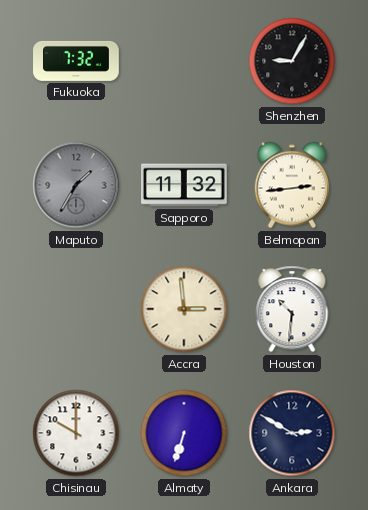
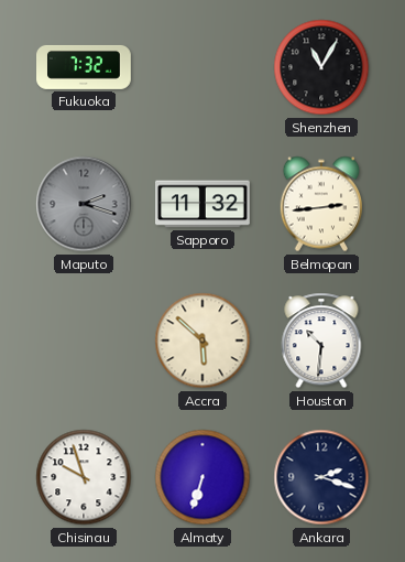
Shenzhen: 9:05 -> 11:05
Maputo: 1:35 -> 2:18
Accra: 2:59 -> 5:52
Chisinau: 10:00 -> 9:57
Ankara: 2:50 -> 2:18
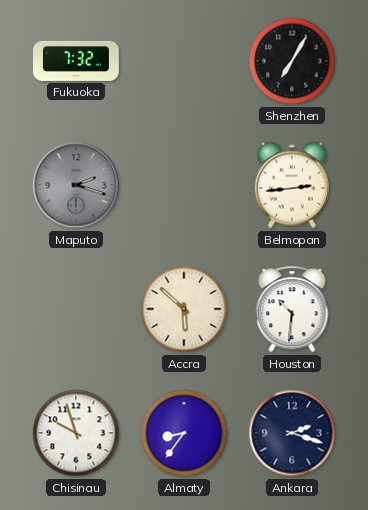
Shenzhen: 11:05 -> 7:05
Sapporo: 11:32 -> none
Almaty: 6:33 -> 8:36
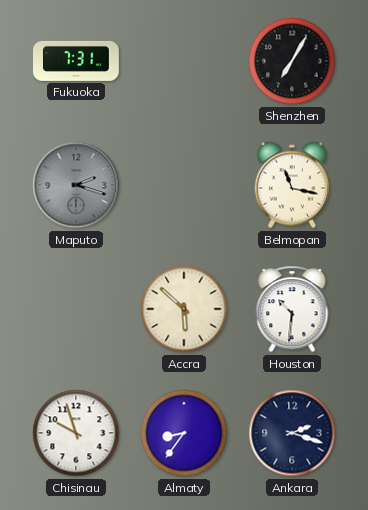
Fukuoka: 7:32 -> 7:31
Belmopan: 2:44 -> 11:17
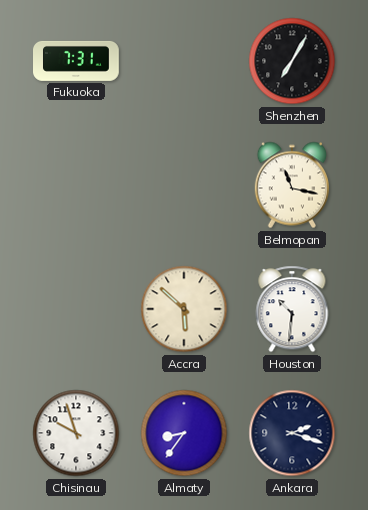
Maputo: 2:18 -> none
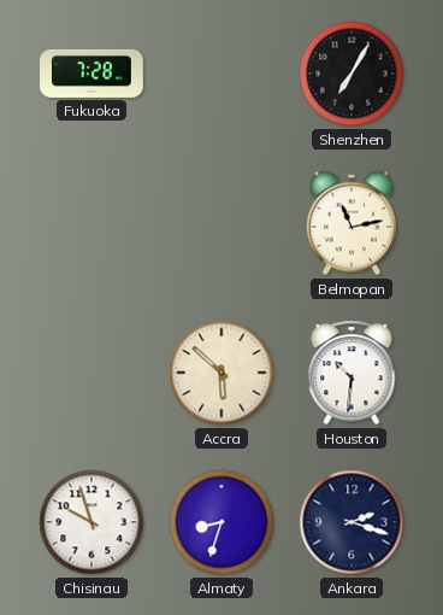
Fukuoka: 7:31 -> 7:28
Belmopan: 11:17 -> 11:13
Almaty: 8:36 -> 8:33
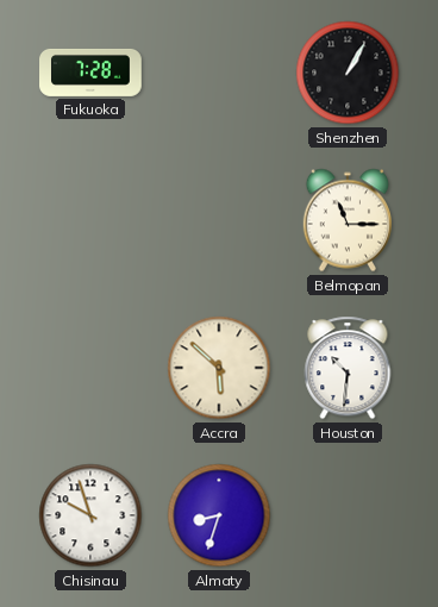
Shenzhen: 7:05 -> 1:05
Belmopan: 11:13 -> 11:15
Ankara: 2:18 -> none
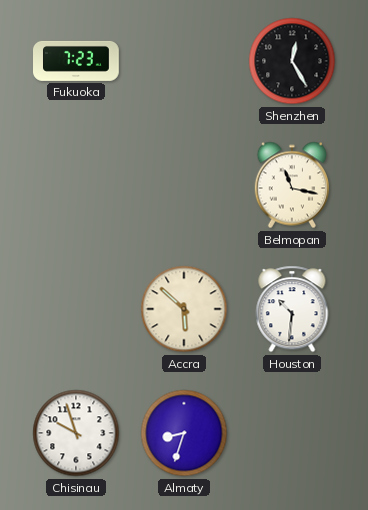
Fukuoka: 7:28 -> 7:23
Shenzhen: 1:05 -> 12:25
Belmopan: 11:15 -> 11:17
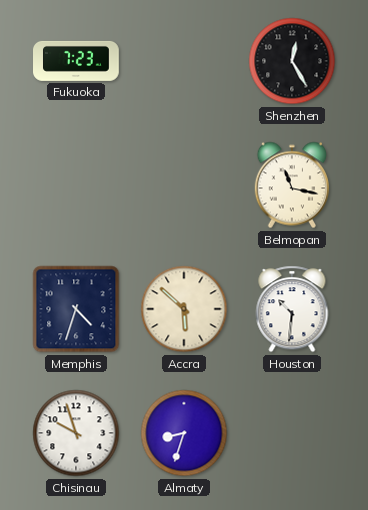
Memphis: none -> 4:33
